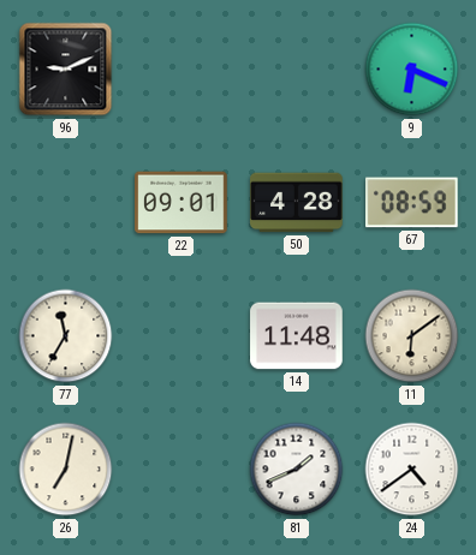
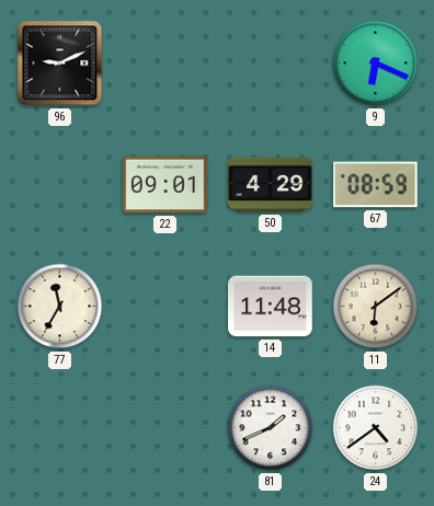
50: 4:28 -> 4:29
26: 7:02 -> none
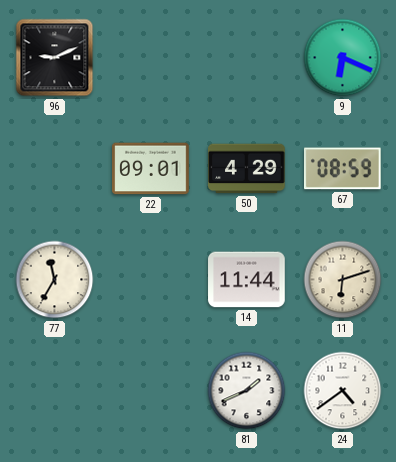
14: 11:48 -> 11:44
11: 6:09 -> 6:12
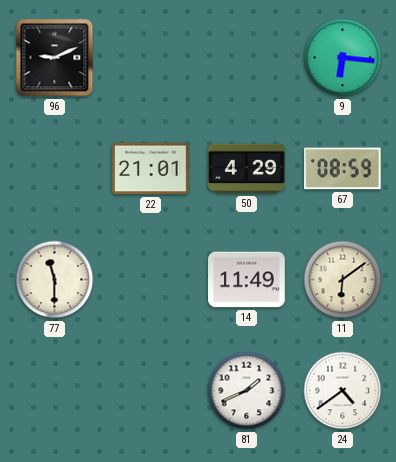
9: 6:19 -> 6:16
22: 09:01 -> 21:01
77: 11:35 -> 11:30
14: 11:44 -> 11:49
11: 6:12 -> 6:09
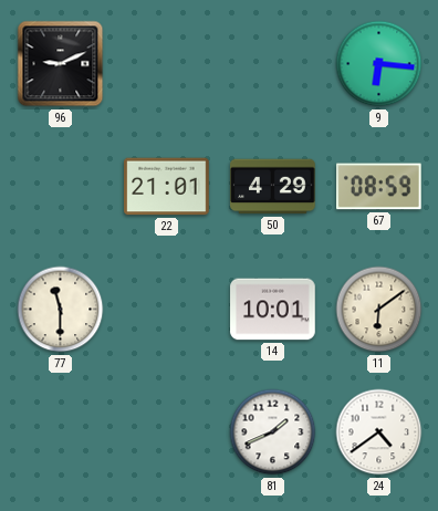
14: 11:49 -> 10:01
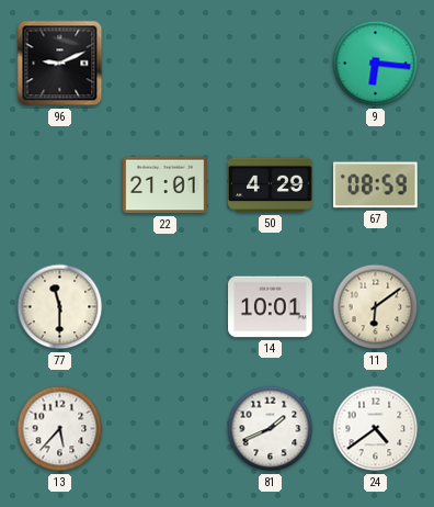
13: none -> 5:37
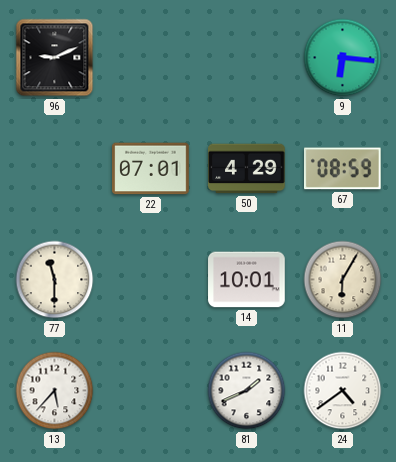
22: 21:01 -> 07:01
11: 6:09 -> 6:05
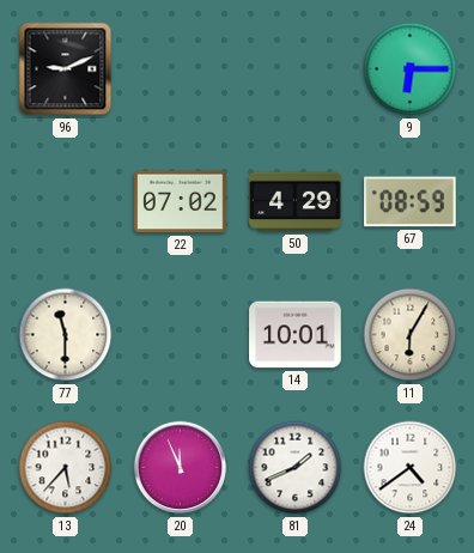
9: 6:16 -> 6:15
22: 07:01 -> 07:02
20: none -> 11:56
